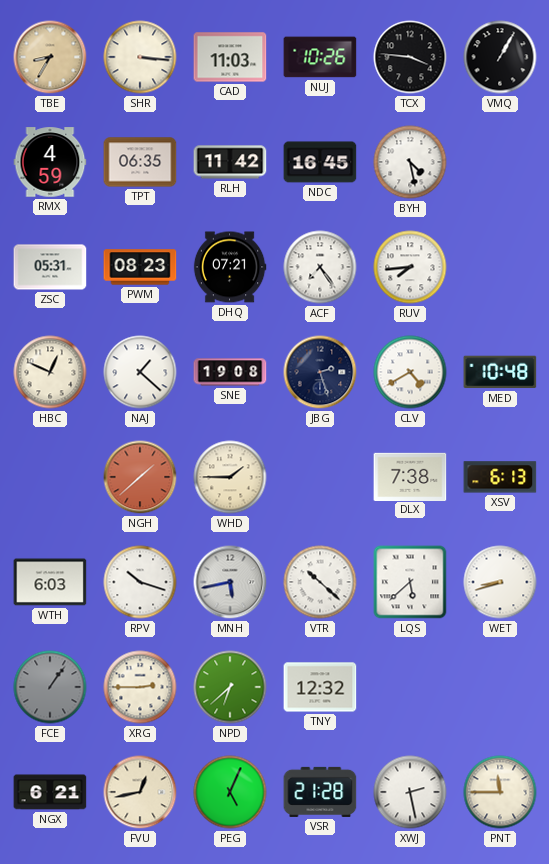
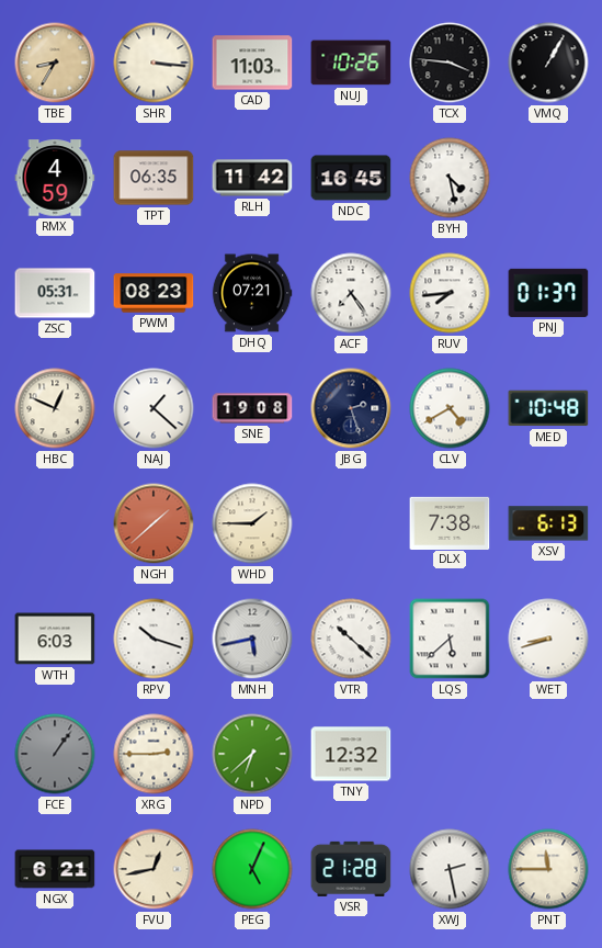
PNJ: none -> 01:37
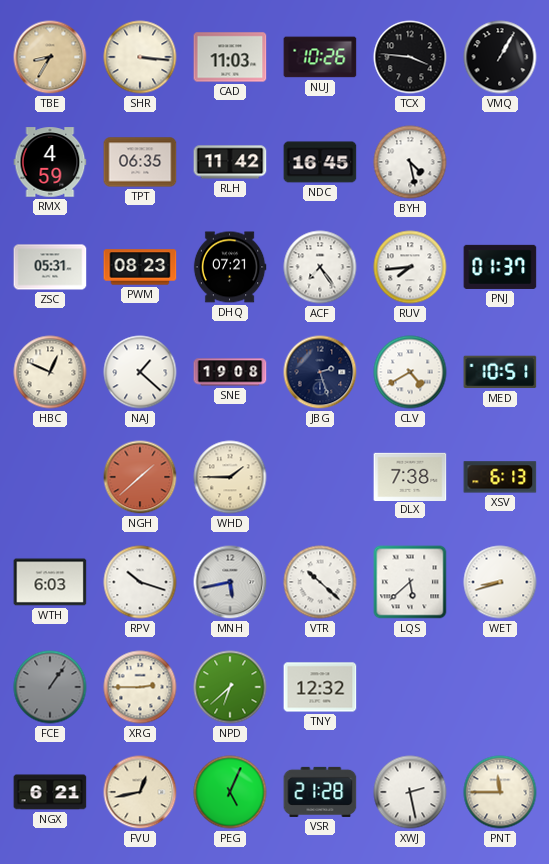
MED: 10:48 -> 10:51
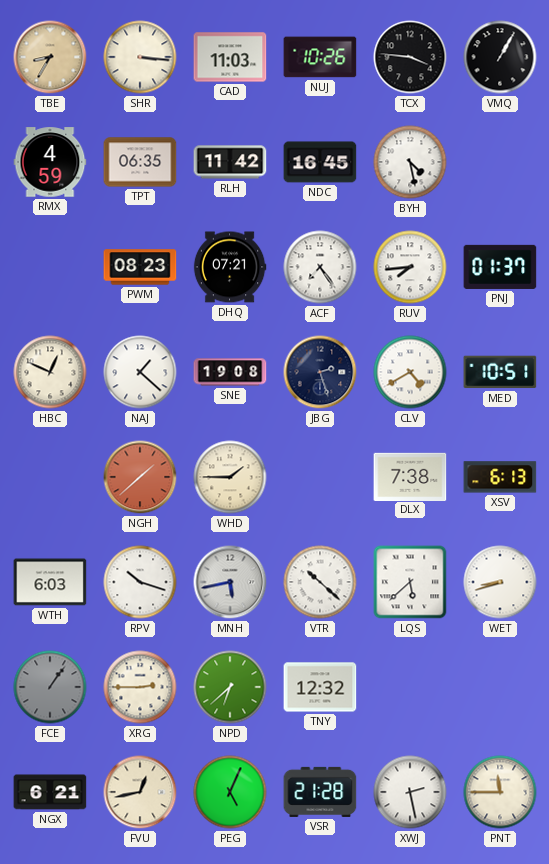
ZSC: 05:31 -> none
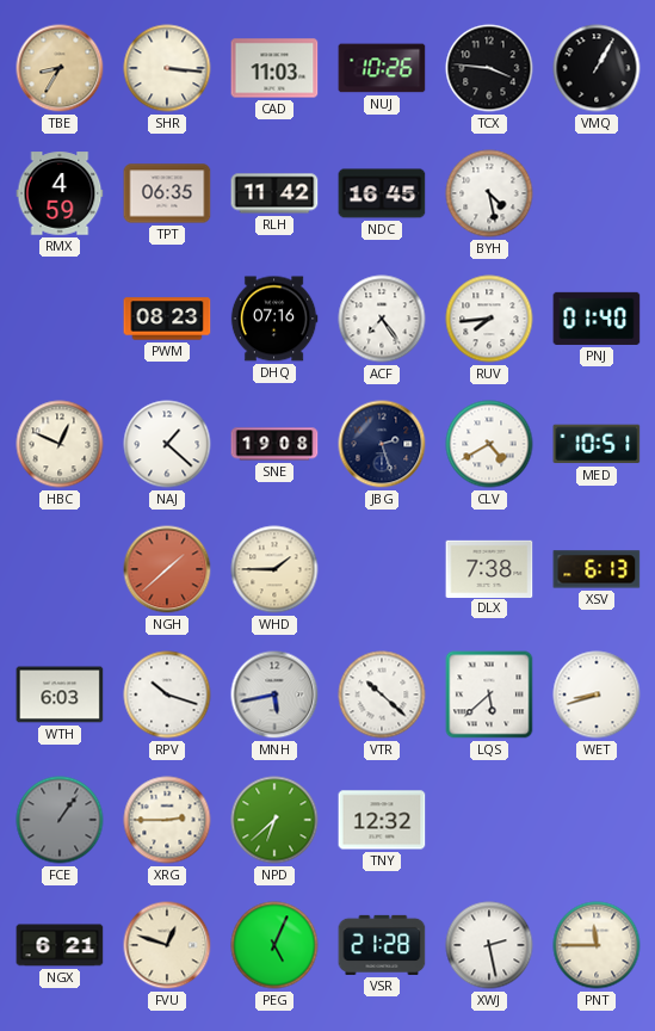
DHQ: 07:21 -> 07:16
PNJ: 01:37 -> 01:40
FVU: 12:43 -> 12:48
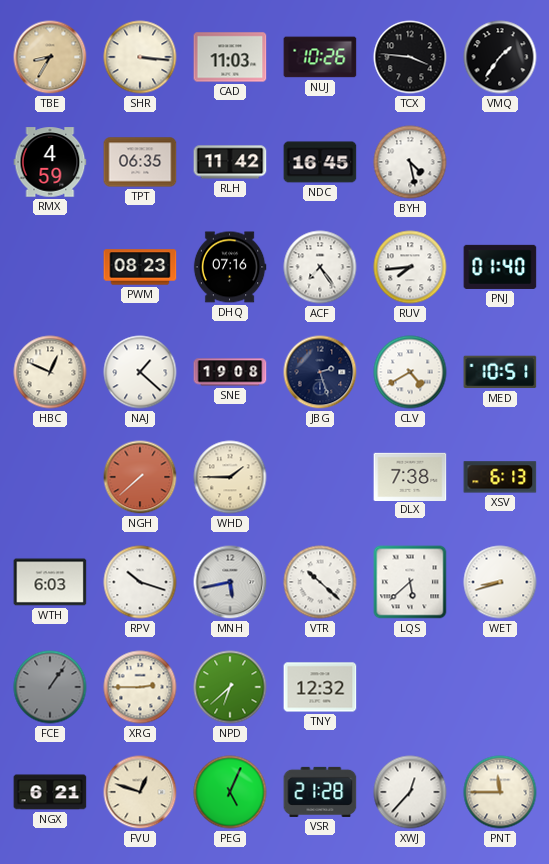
VMQ: 1:05 -> 1:36
NGH: 1:38 -> 7:38
XWJ: 2:28 -> 12:37
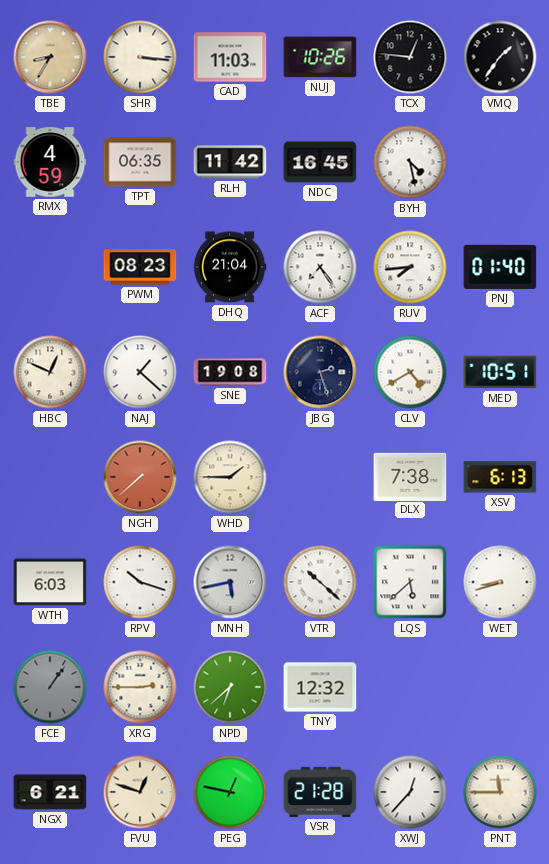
TCX: 3:46 -> 12:46
DHQ: 07:16 -> 21:04
PEG: 5:04 -> 12:47
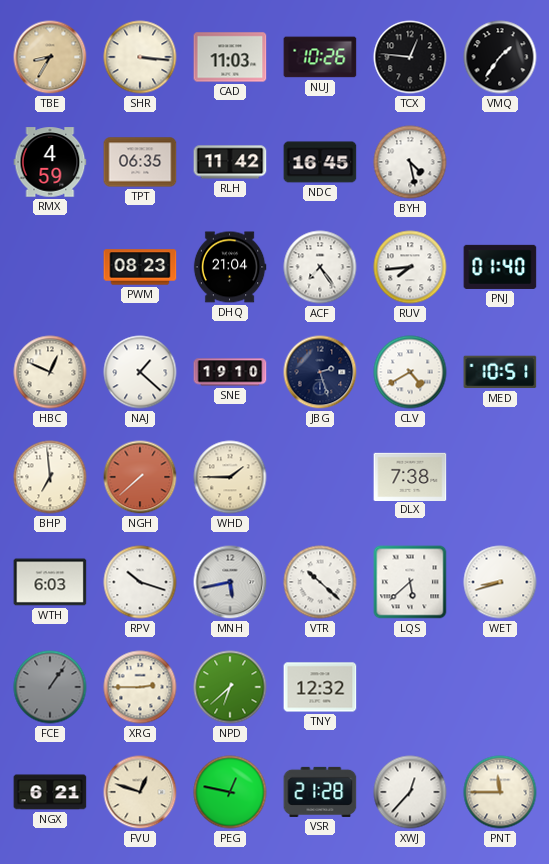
SNE: 19:08 -> 19:10
BHP: none -> 6:59
XSV: 6:13 -> none
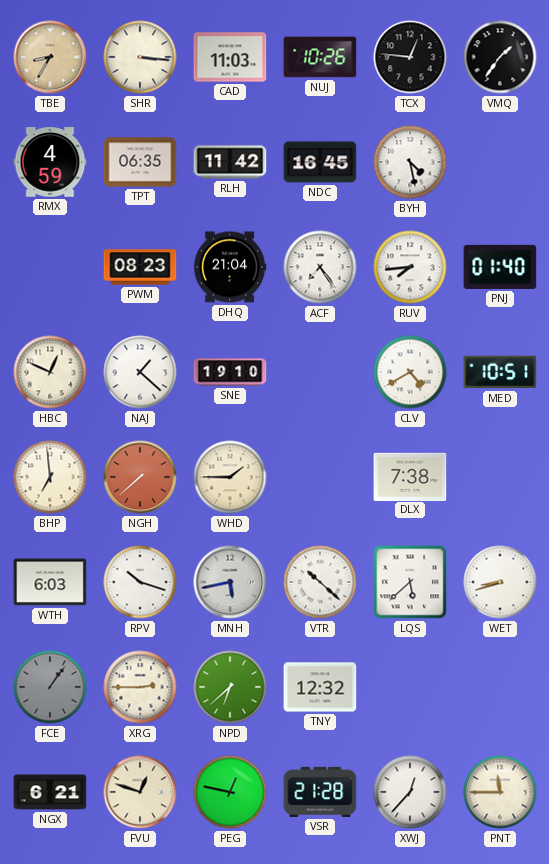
JBG: 2:27 -> none
